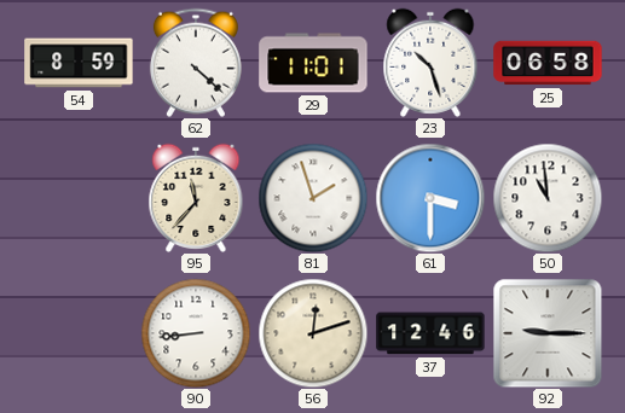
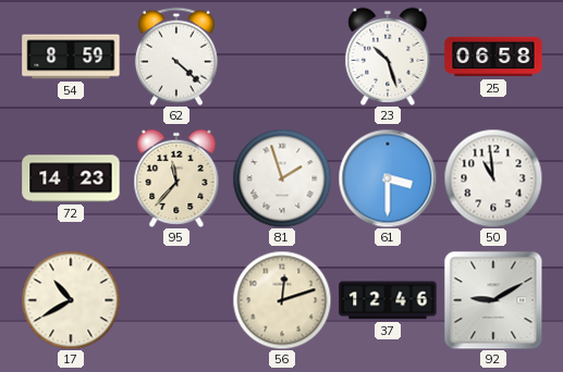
29: 11:01 -> none
72: none -> 14:23
17: none -> 10:40
90: 8:44 -> none
92: 9:15 -> 9:10
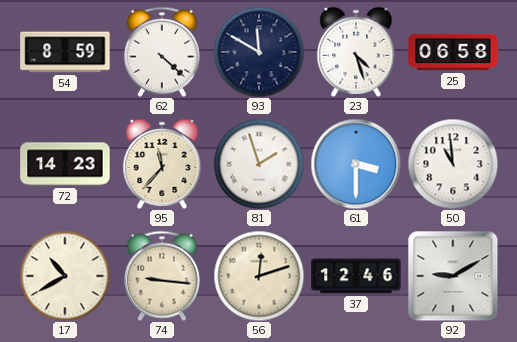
93: none -> 11:50
23: 10:27 -> 4:27
74: none -> 9:16
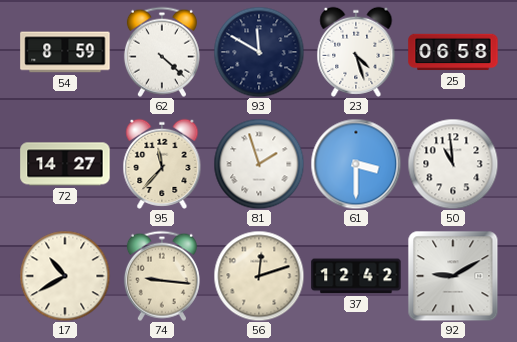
72: 14:23 -> 14:27
37: 12:46 -> 12:42
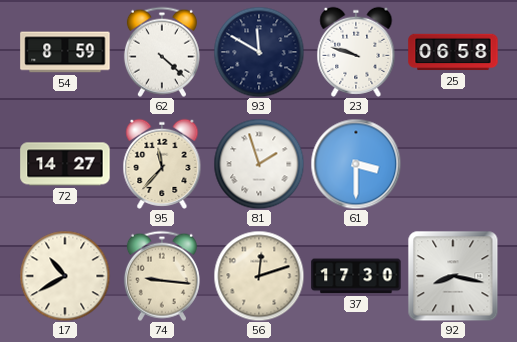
23: 4:27 -> 9:48
50: 10:59 -> none
37: 12:42 -> 17:30
92: 9:10 -> 8:17
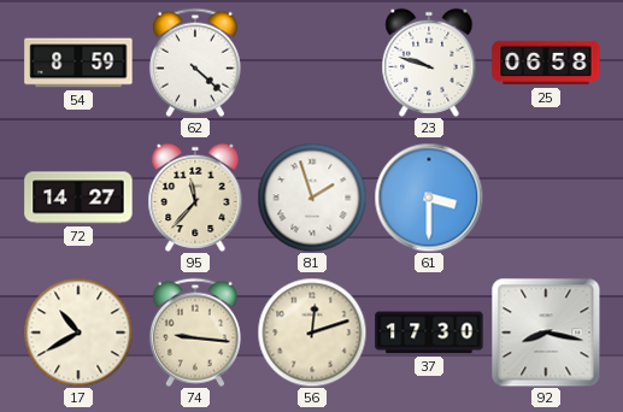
93: 11:50 -> none
